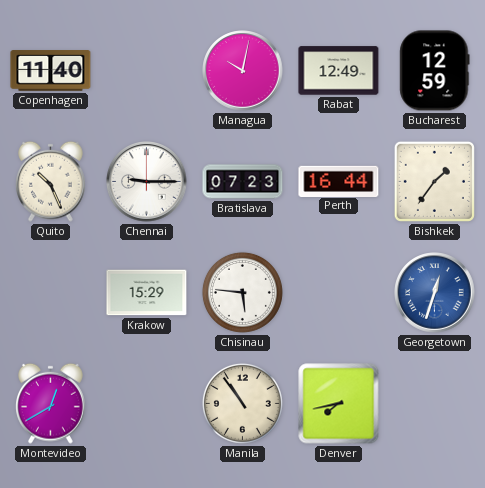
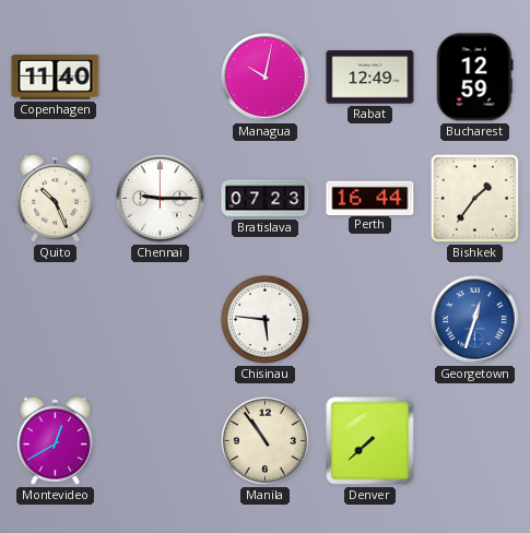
Krakow: 15:29 -> none
Denver: 7:43 -> 7:38
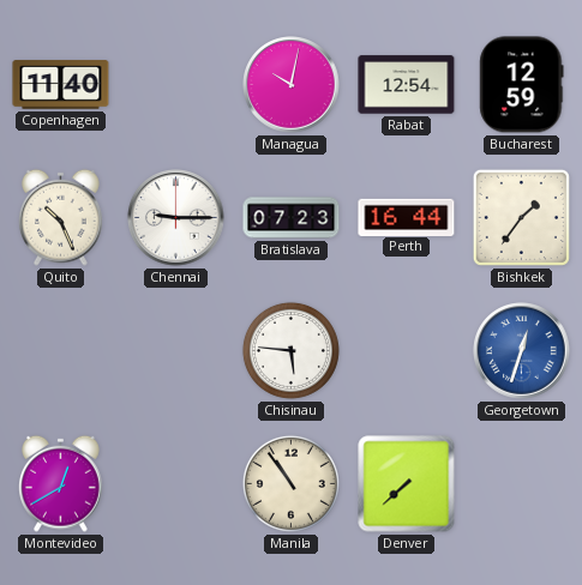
Rabat: 12:49 -> 12:54
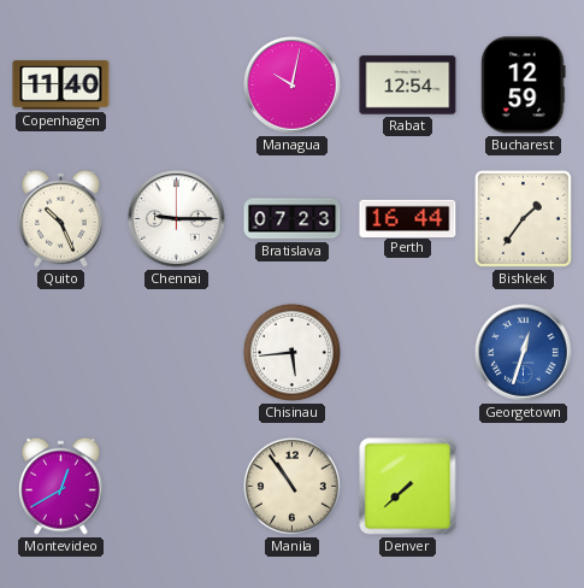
Chisinau: 5:46 -> 5:44
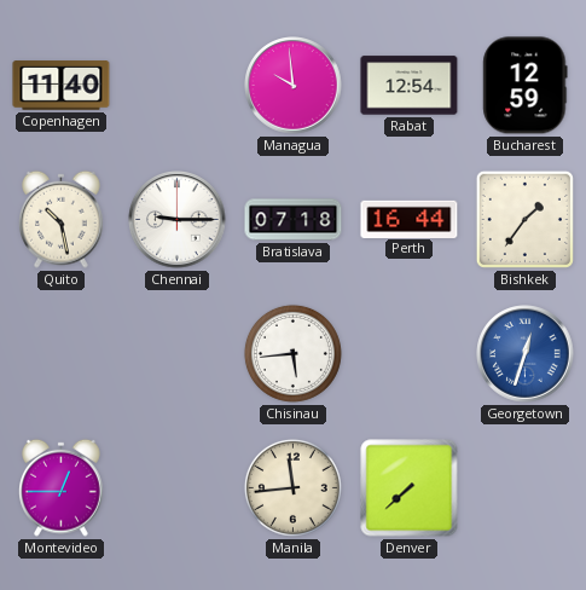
Managua: 10:02 -> 9:59
Quito: 10:26 -> 10:28
Bratislava: 07:23 -> 07:18
Montevideo: 12:40 -> 12:45
Manila: 10:54 -> 11:44
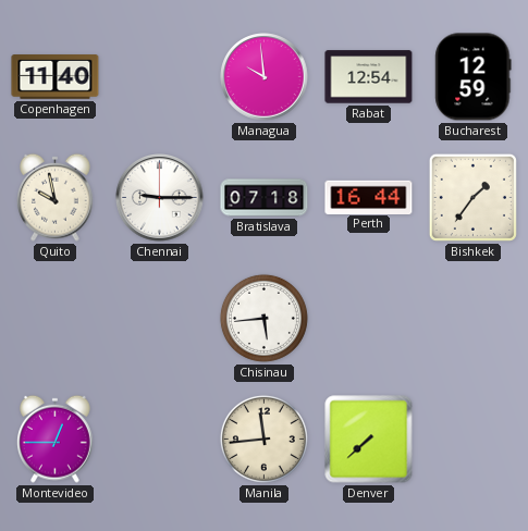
Quito: 10:28 -> 9:58
Georgetown: 12:33 -> none
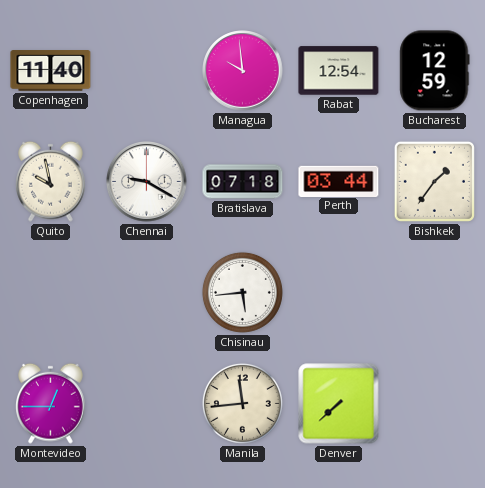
Chennai: 9:15 -> 9:20
Perth: 16:44 -> 03:44
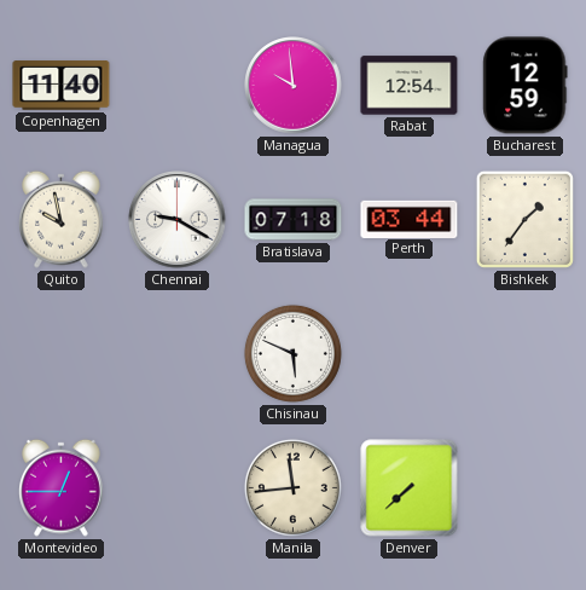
Chisinau: 5:44 -> 5:49
